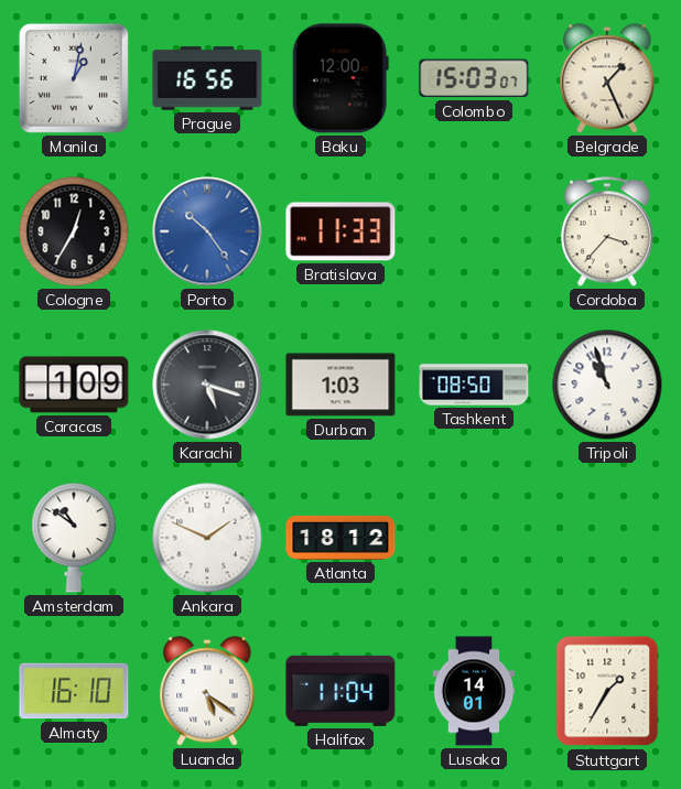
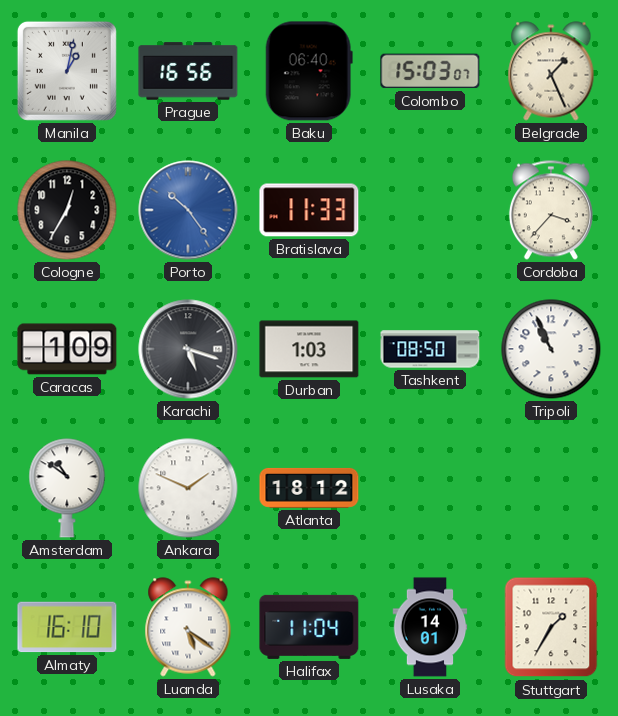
Baku: 12:00 -> 06:40
Tripoli: 10:57 -> 10:56
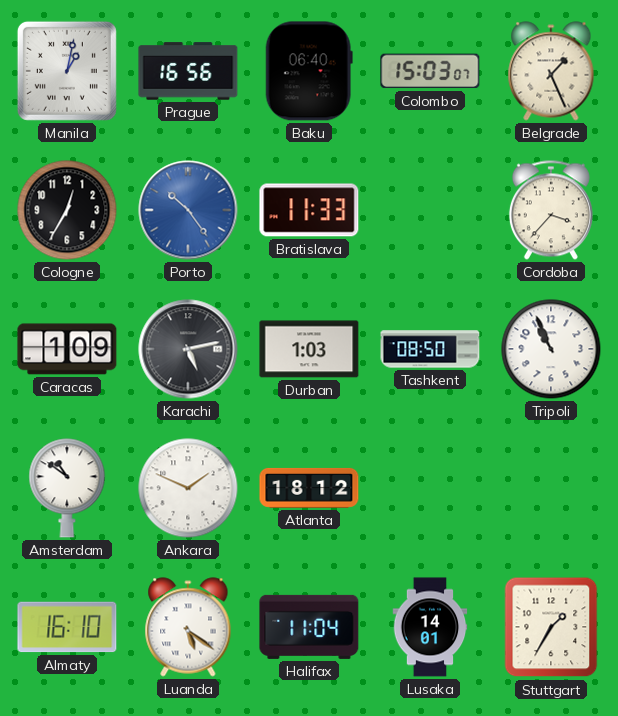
Karachi: 5:18 -> 5:13
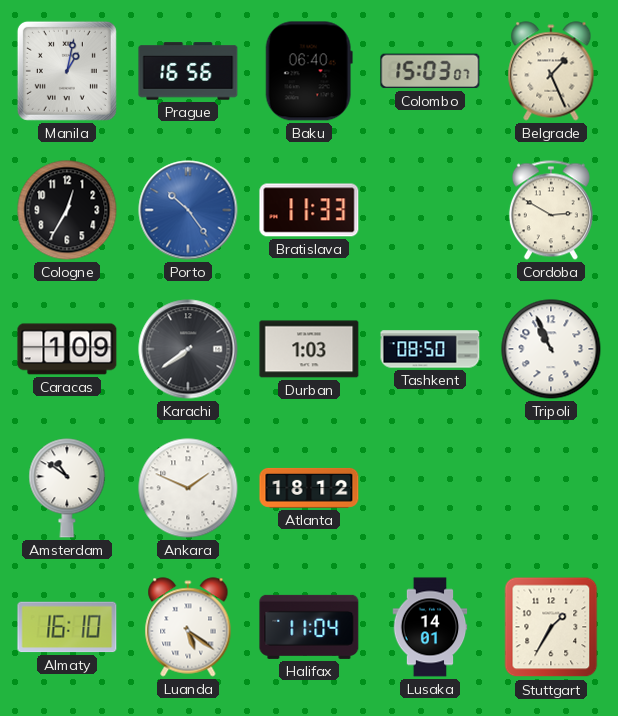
Cordoba: 3:37 -> 2:50
Karachi: 5:13 -> 7:39
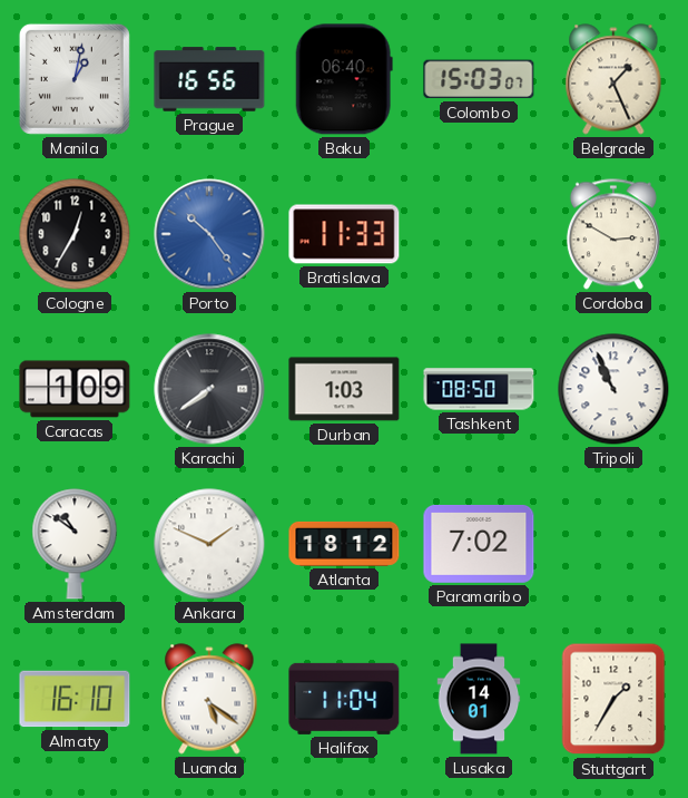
Paramaribo: none -> 7:02
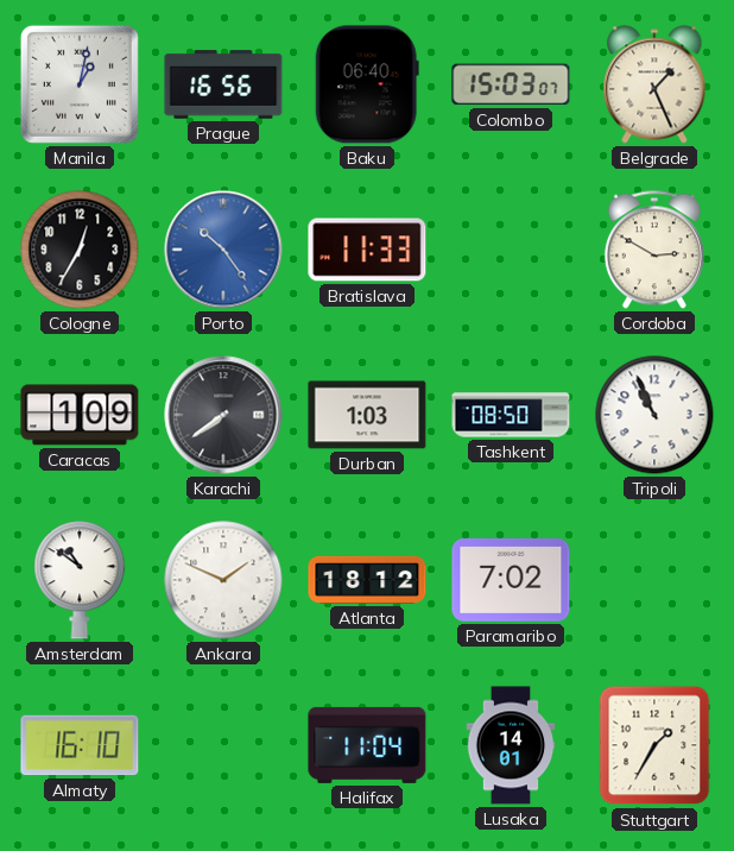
Luanda: 5:21 -> none
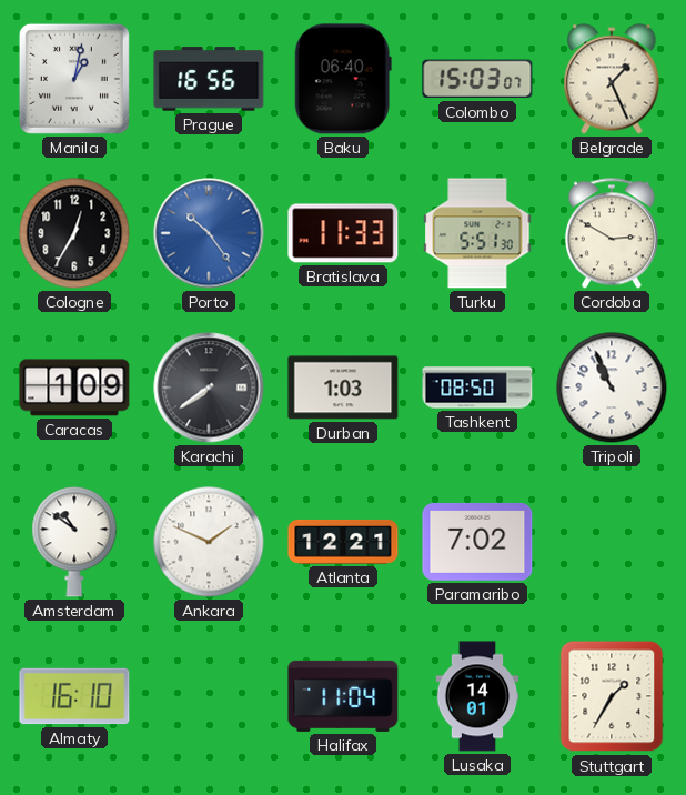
Turku: none -> 5:51
Atlanta: 18:12 -> 12:21
